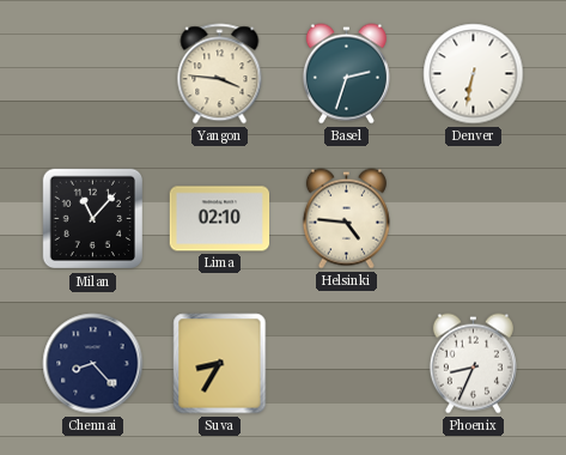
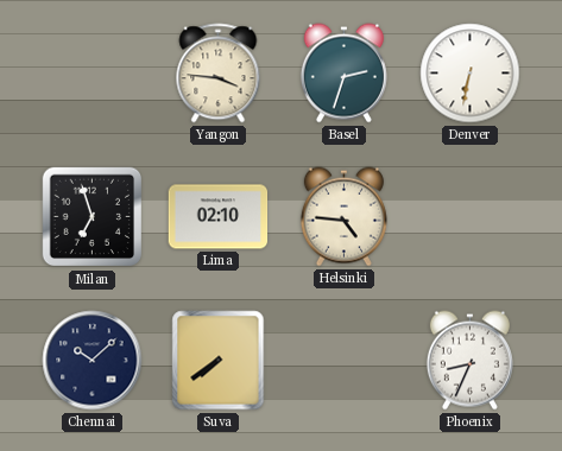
Milan: 11:07 -> 6:57
Chennai: 8:23 -> 10:08
Suva: 8:35 -> 7:39
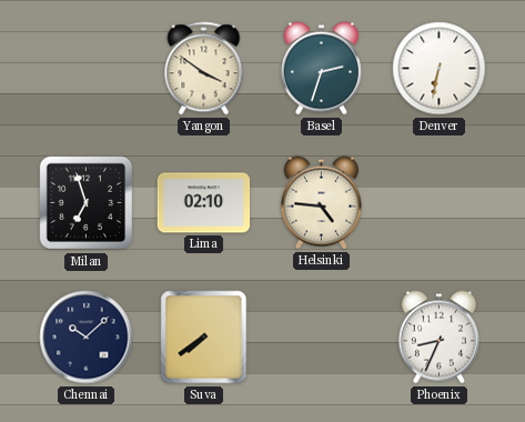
Yangon: 3:46 -> 3:51
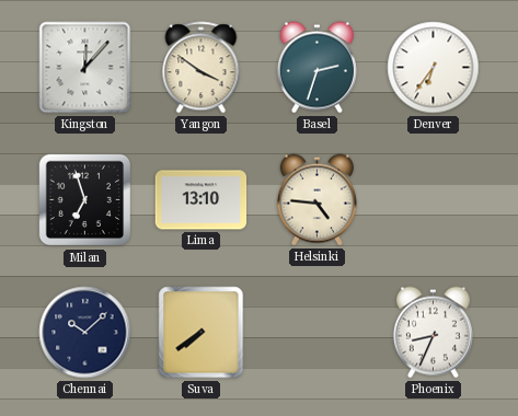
Kingston: none -> 12:07
Denver: 6:32 -> 6:36
Lima: 02:10 -> 13:10
